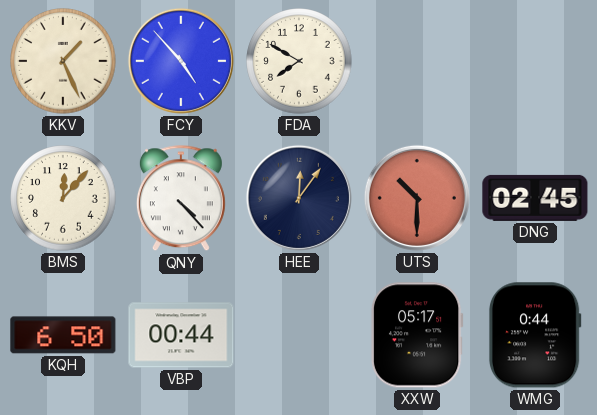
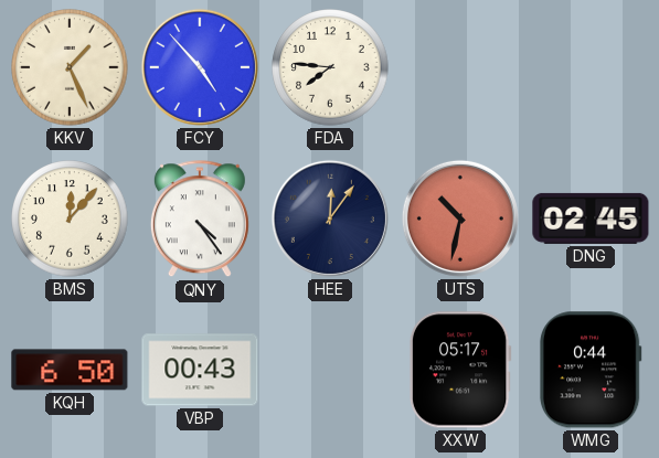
FDA: 7:50 -> 7:46
QNY: 4:23 -> 4:24
UTS: 10:30 -> 10:32
VBP: 00:44 -> 00:43
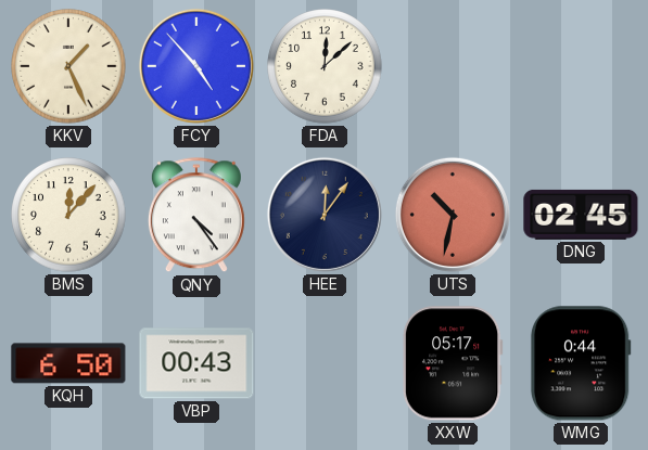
FDA: 7:46 -> 12:08
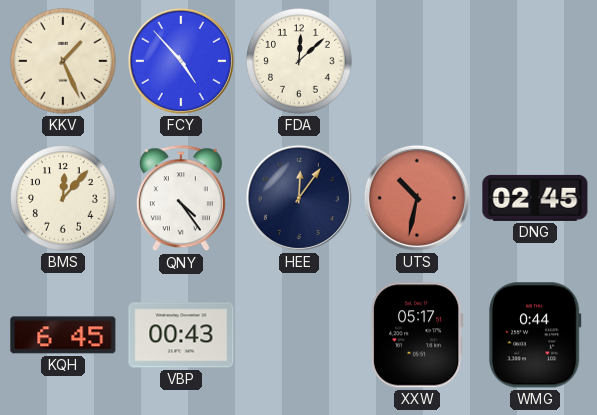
KQH: 6:50 -> 6:45
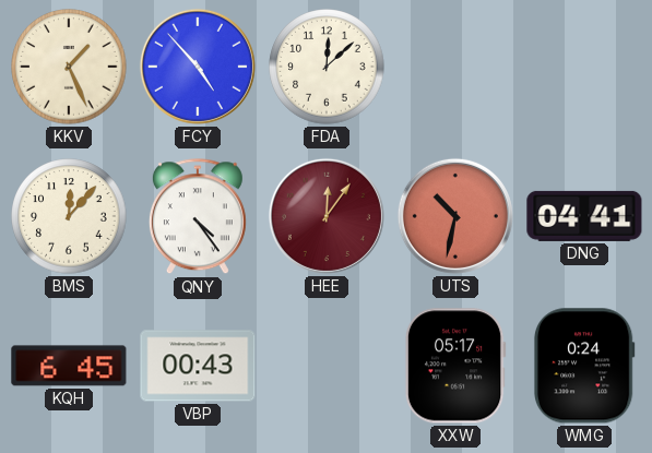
HEE dial: navy -> burgundy
DNG: 02:45 -> 04:41
WMG: 0:44 -> 0:24
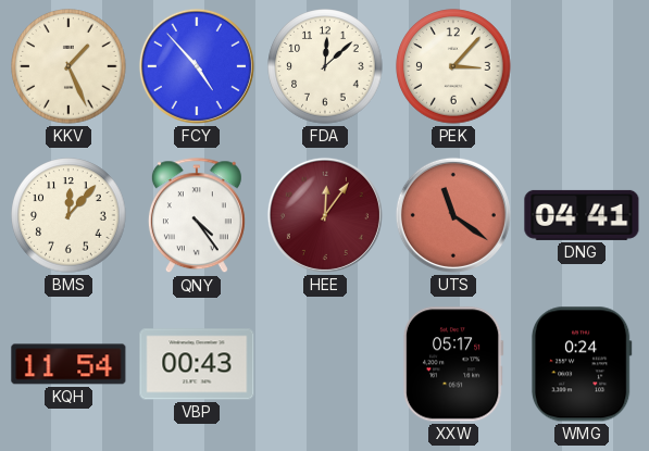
PEK: none -> 3:07
UTS: 10:32 -> 11:21
KQH: 6:45 -> 11:54
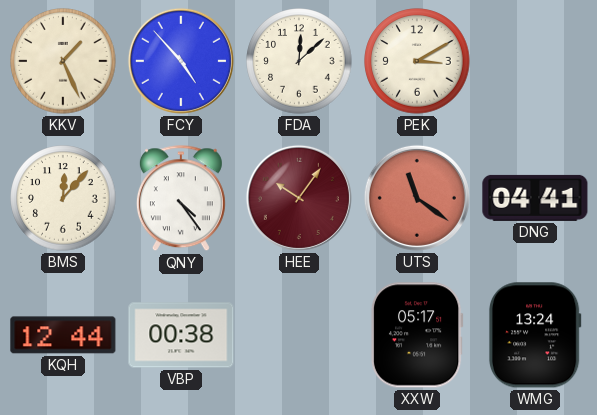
PEK: 3:07 -> 3:10
HEE: 12:06 -> 10:06
KQH: 11:54 -> 12:44
VBP: 00:43 -> 00:38
WMG: 0:24 -> 13:24
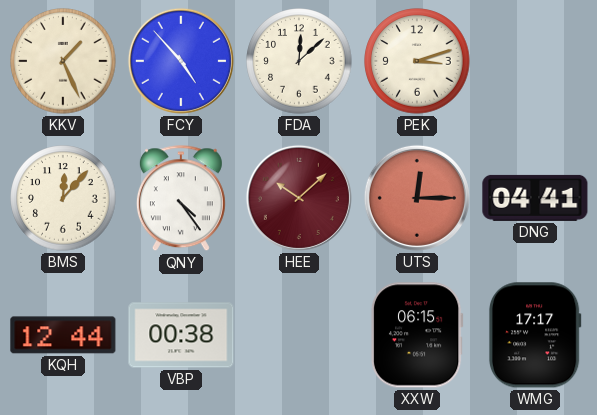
PEK: 3:10 -> 3:12
HEE: 10:06 -> 10:08
UTS: 11:21 -> 12:15
XXW: 05:17 -> 06:15
WMG: 13:24 -> 17:17
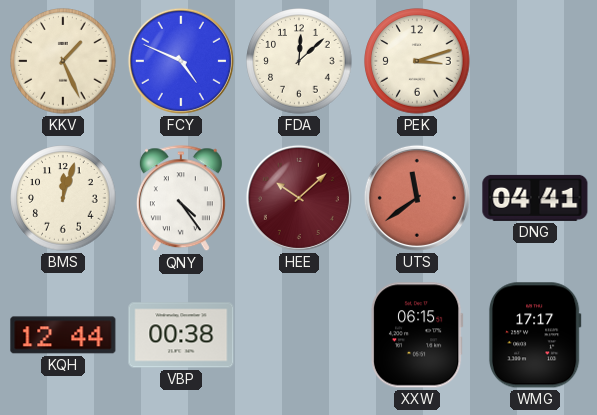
FCY: 4:53 -> 4:49
BMS: 12:07 -> 12:03
UTS: 12:15 -> 11:39
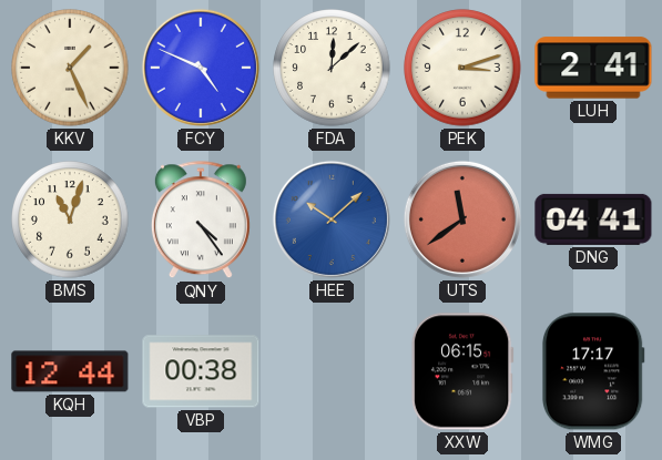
LUH: none -> 2:41
BMS: 12:03 -> 11:03
HEE dial: burgundy -> blue
